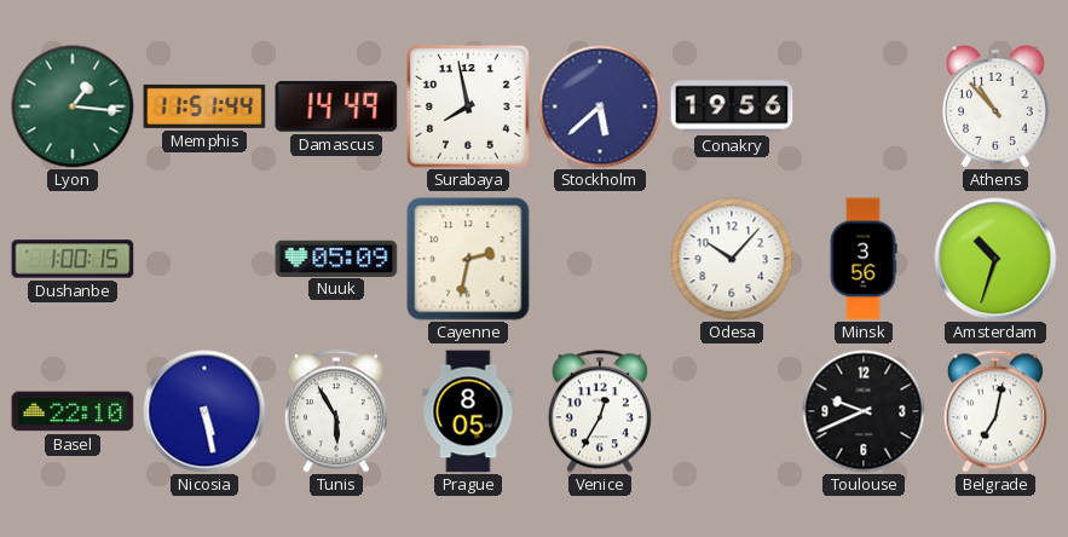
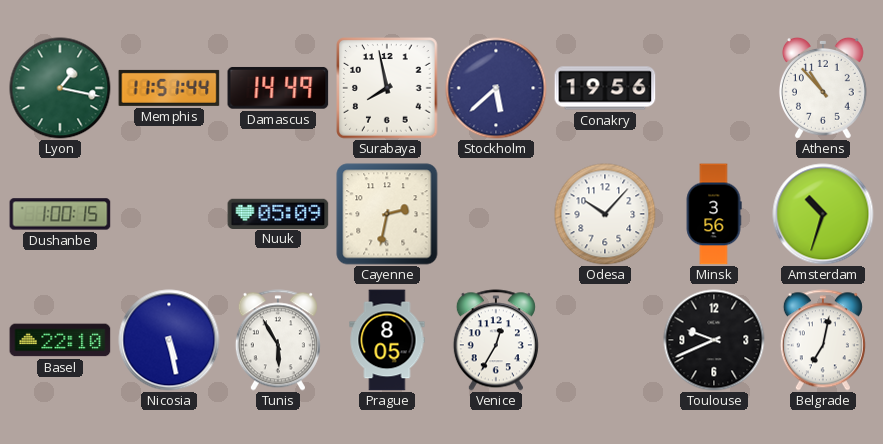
Lyon: 1:16 -> 1:17
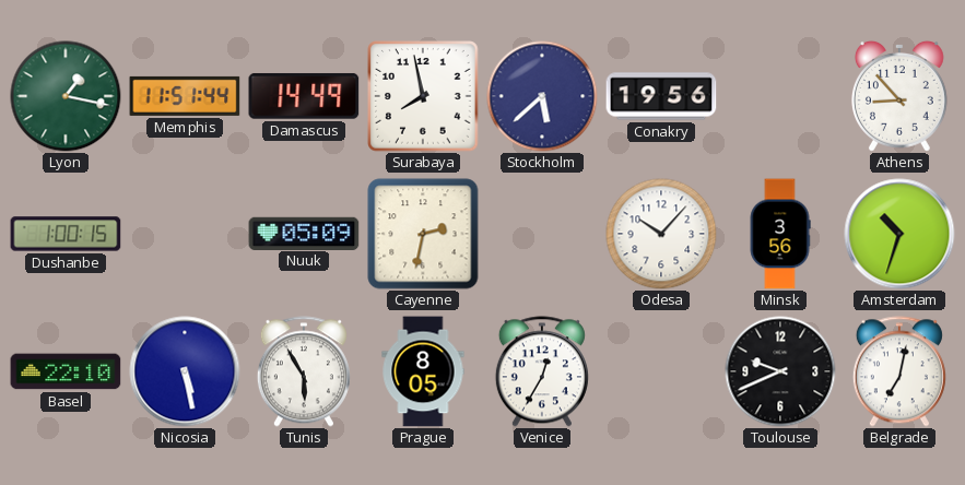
Athens: 10:53 -> 8:53
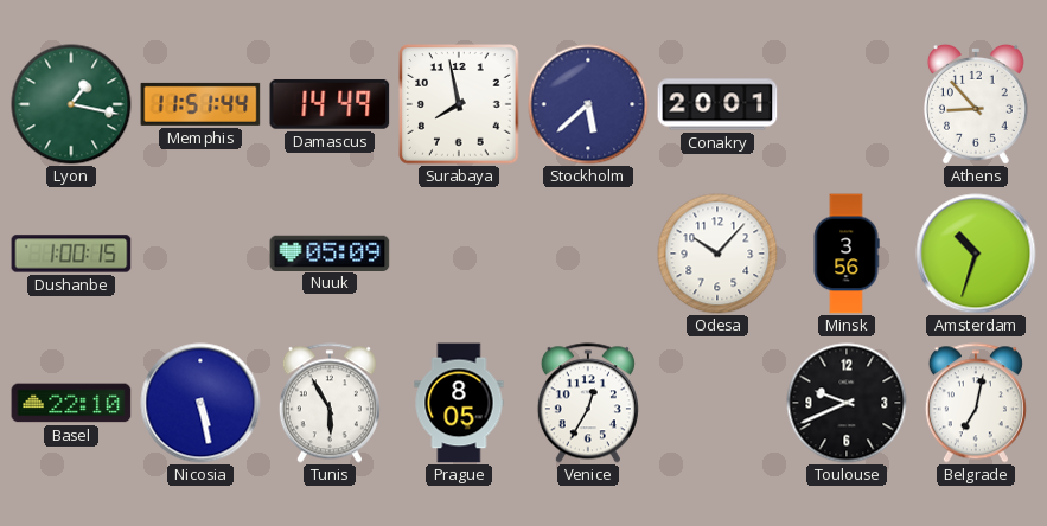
Conakry: 19:56 -> 20:01
Cayenne: 2:32 -> none
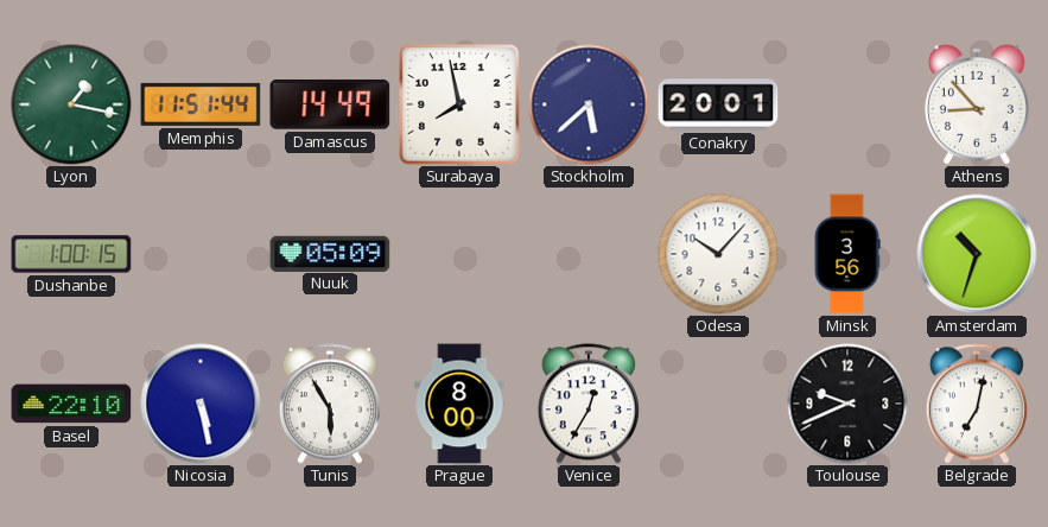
Prague: 8:05 -> 8:00
